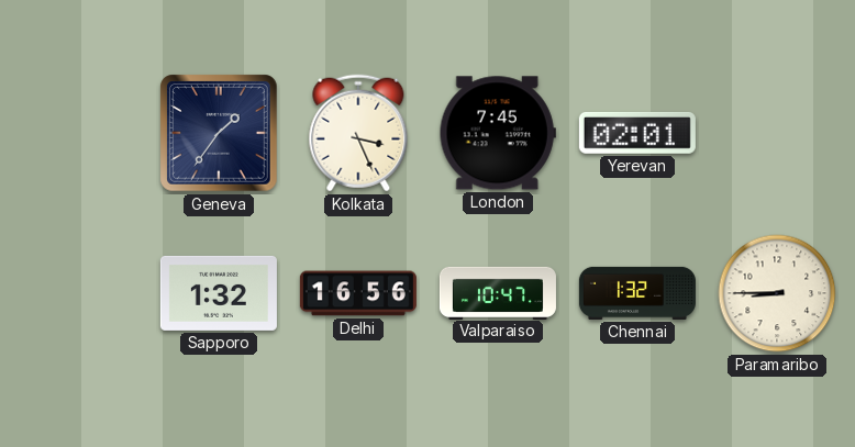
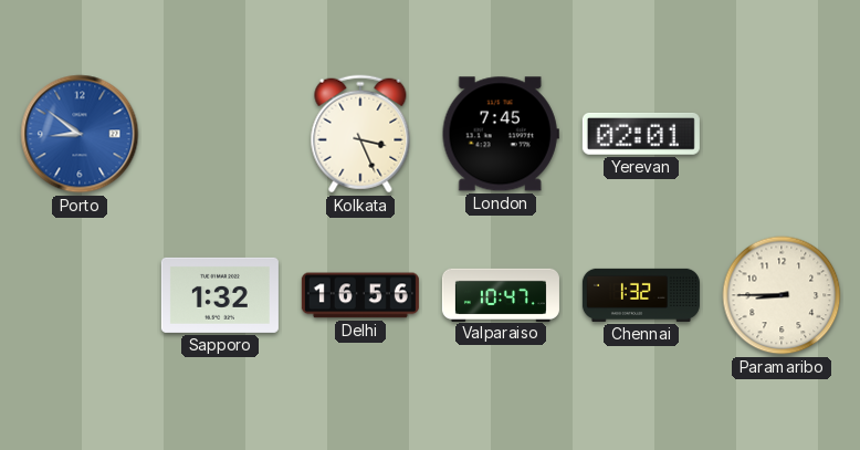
Porto: none -> 8:51
Geneva: 1:36 -> none
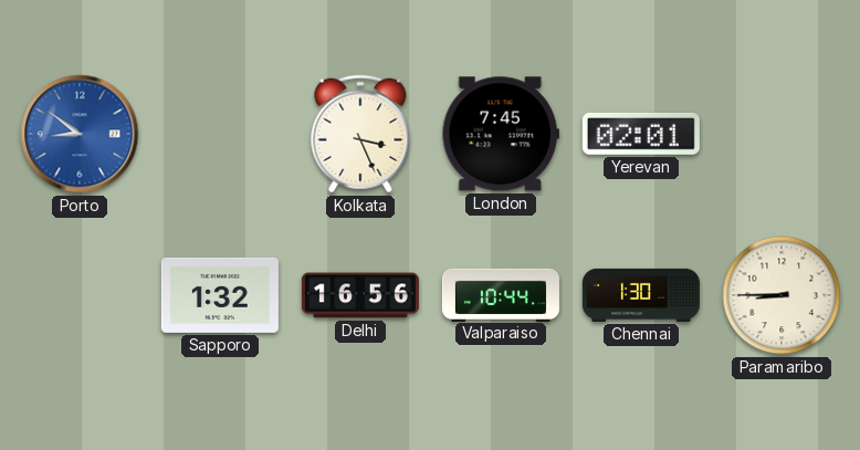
Valparaiso: 10:47 -> 10:44
Chennai: 1:32 -> 1:30
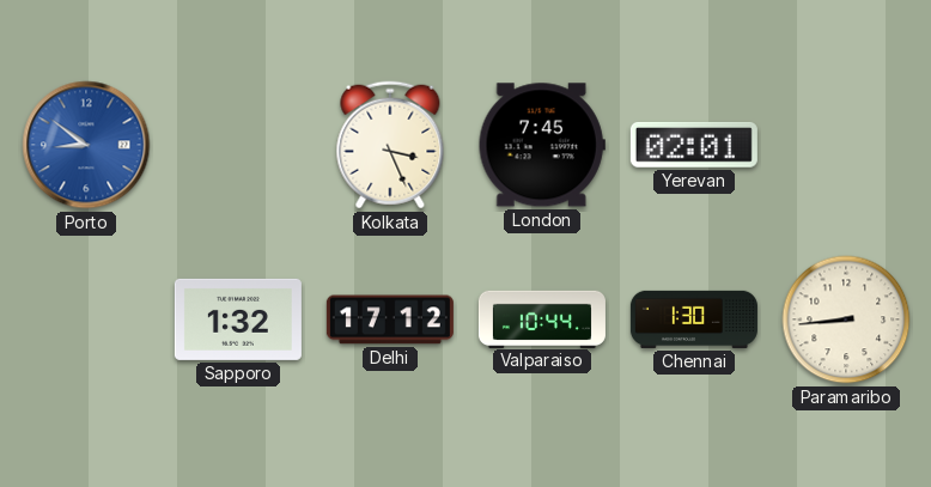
Delhi: 16:56 -> 17:12
Paramaribo: 8:45 -> 8:44
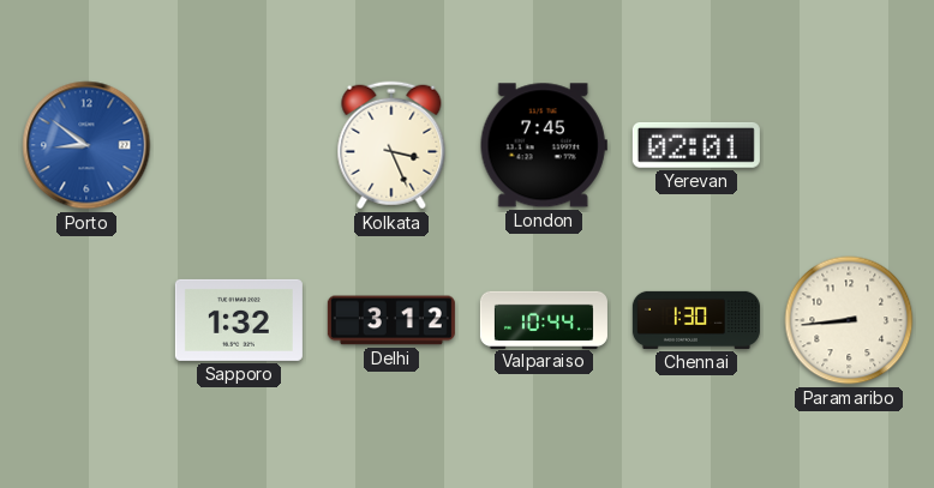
Delhi: 17:12 -> 3:12
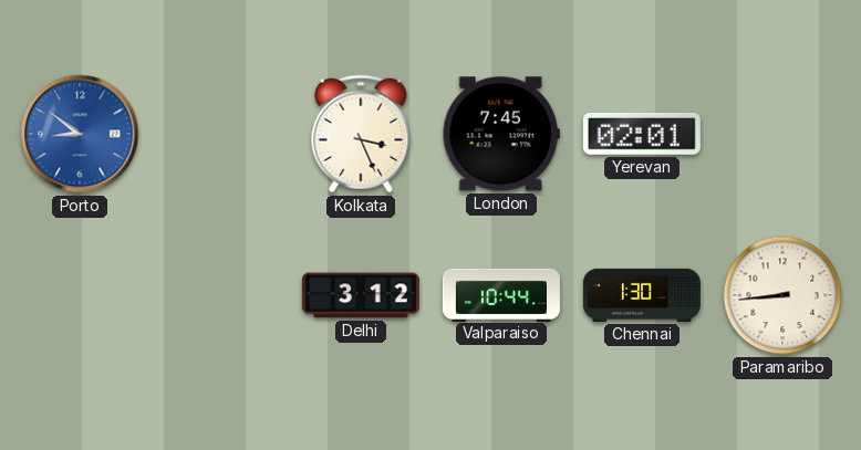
Sapporo: 1:32 -> none
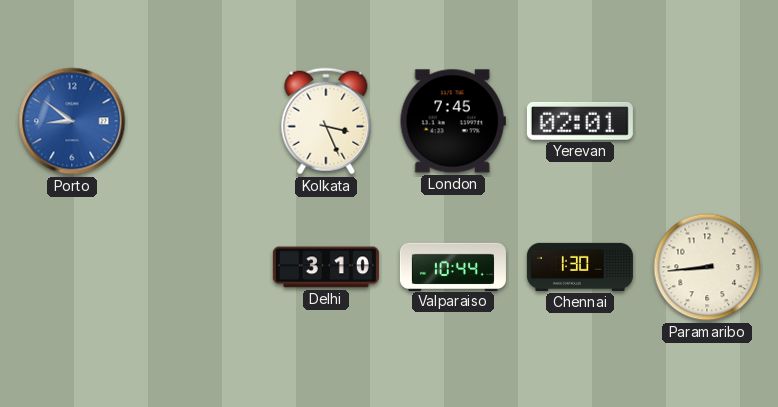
Delhi: 3:12 -> 3:10
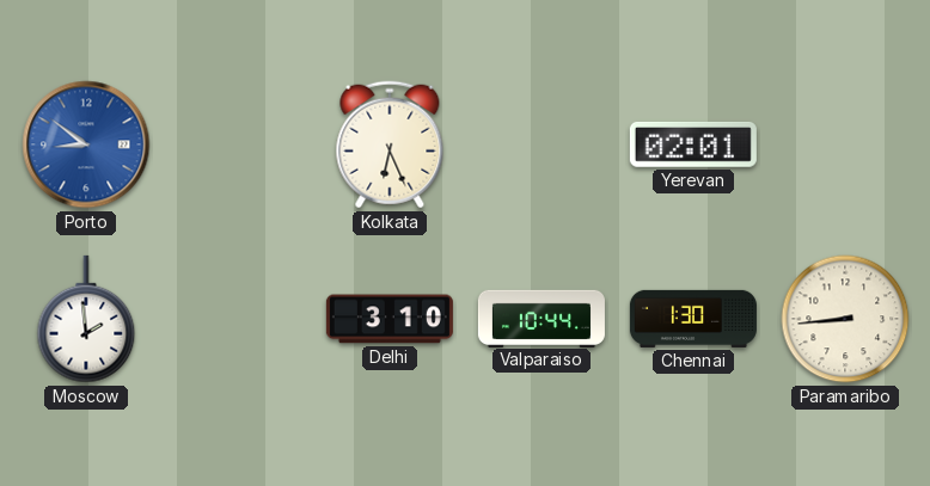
Kolkata: 3:26 -> 6:26
London: 7:45 -> none
Moscow: none -> 1:59
